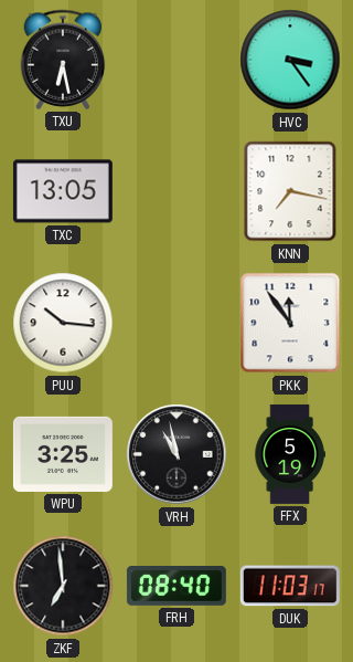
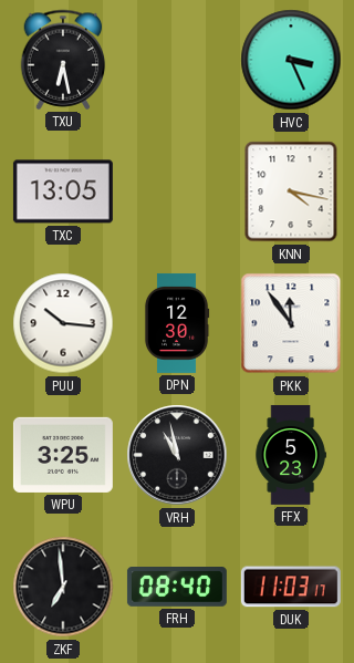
HVC: 3:24 -> 3:26
KNN: 7:17 -> 4:17
DPN: none -> 12:30
FFX: 5:19 -> 5:23
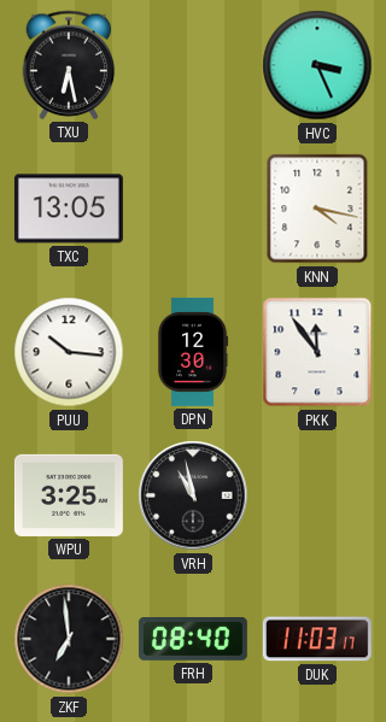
FFX: 5:23 -> none
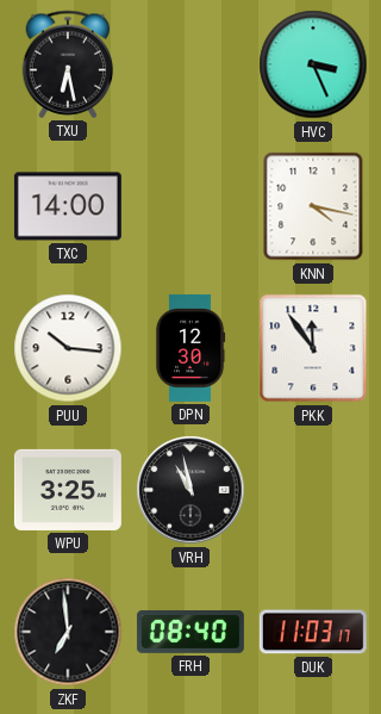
TXC: 13:05 -> 14:00
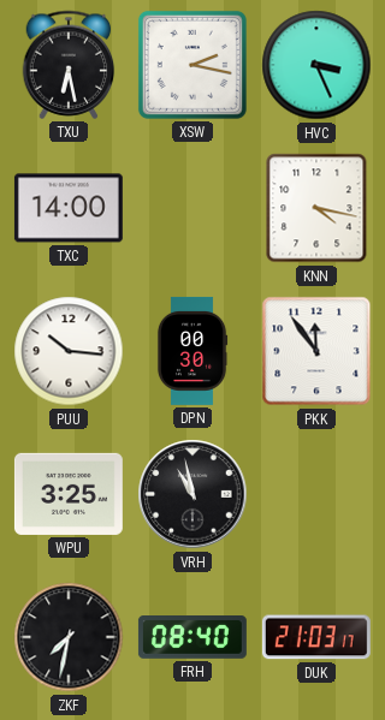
XSW: none -> 2:17
DPN: 12:30 -> 00:30
ZKF: 6:59 -> 7:32
DUK: 11:03 -> 21:03
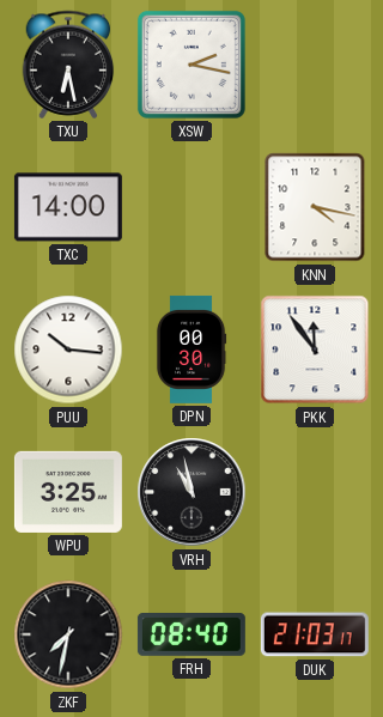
HVC: 3:26 -> none
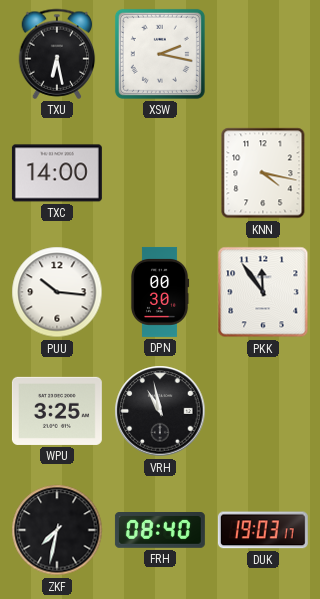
DUK: 21:03 -> 19:03
